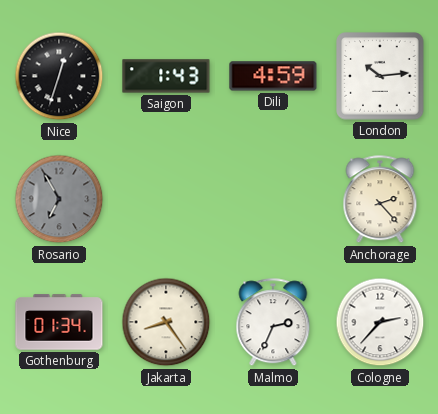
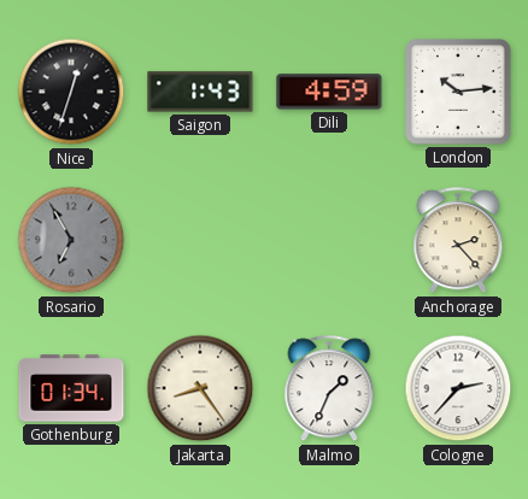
Malmo: 2:34 -> 1:34
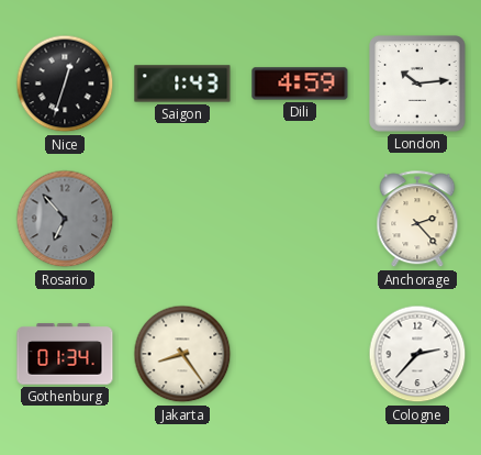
Rosario: 6:55 -> 6:53
Malmo: 1:34 -> none
